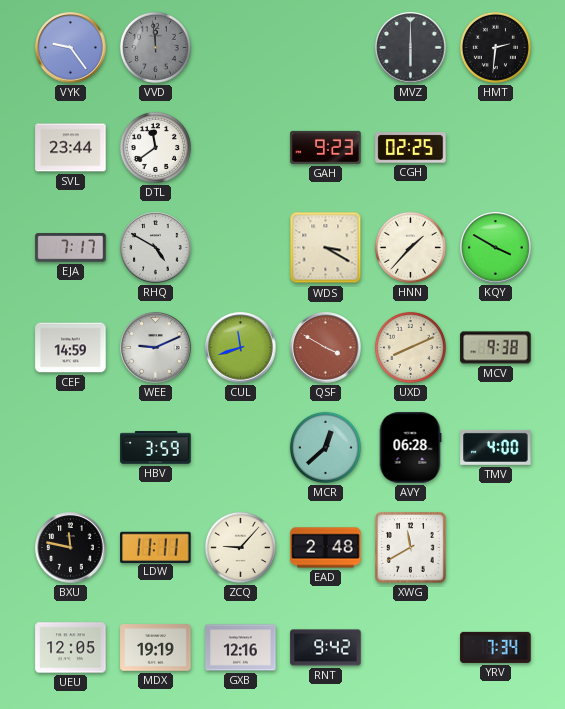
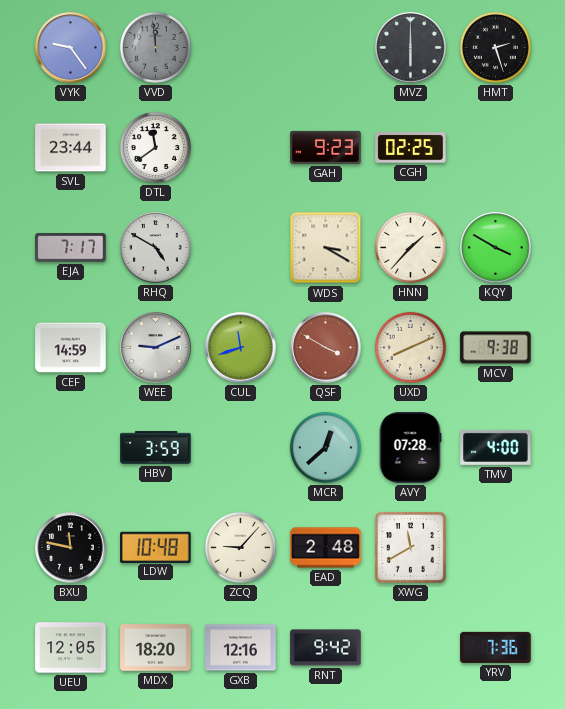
HMT: 2:31 -> 2:27
AVY: 06:28 -> 07:28
LDW: 11:11 -> 10:48
MDX: 19:19 -> 18:20
YRV: 7:34 -> 7:36
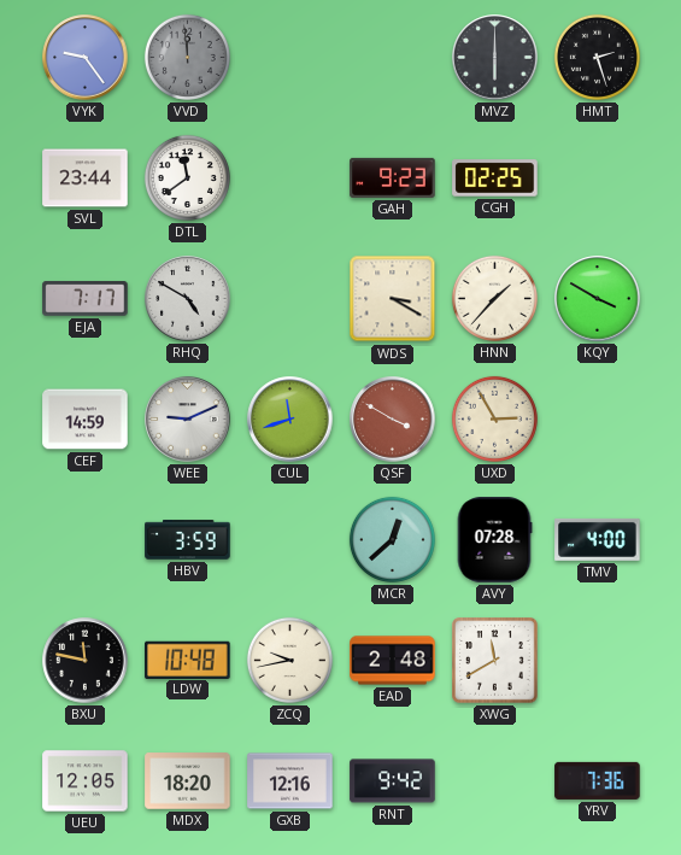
UXD: 8:11 -> 2:55
MCV: 9:38 -> none
ZCQ: 9:07 -> 9:43
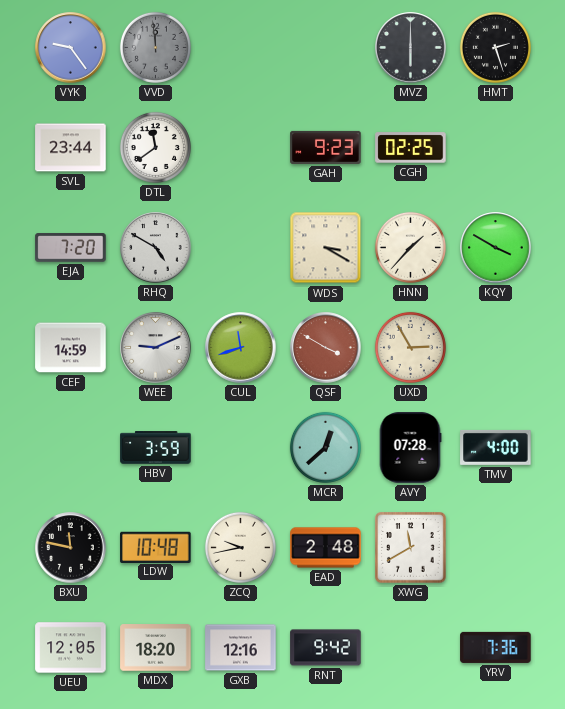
EJA: 7:17 -> 7:20
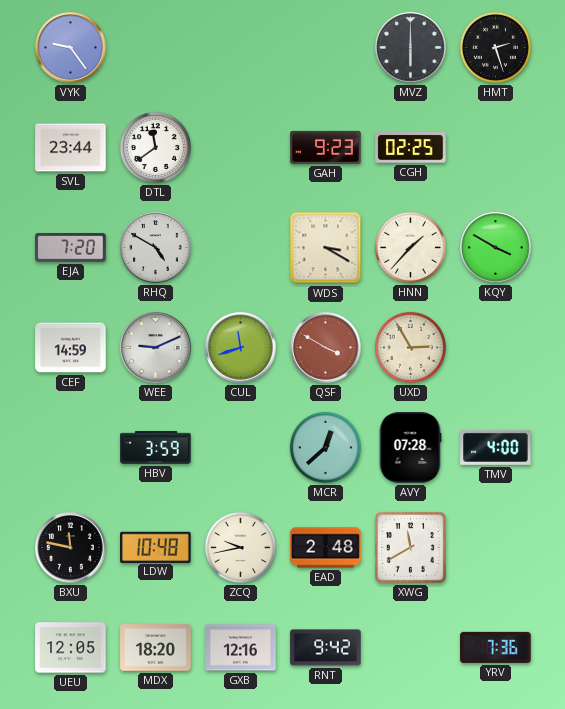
VVD: 11:59 -> none
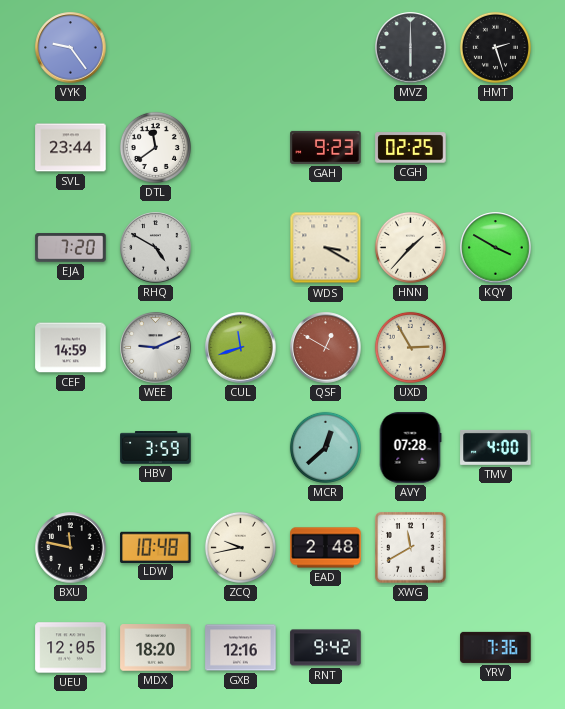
QSF: 3:50 -> 12:50
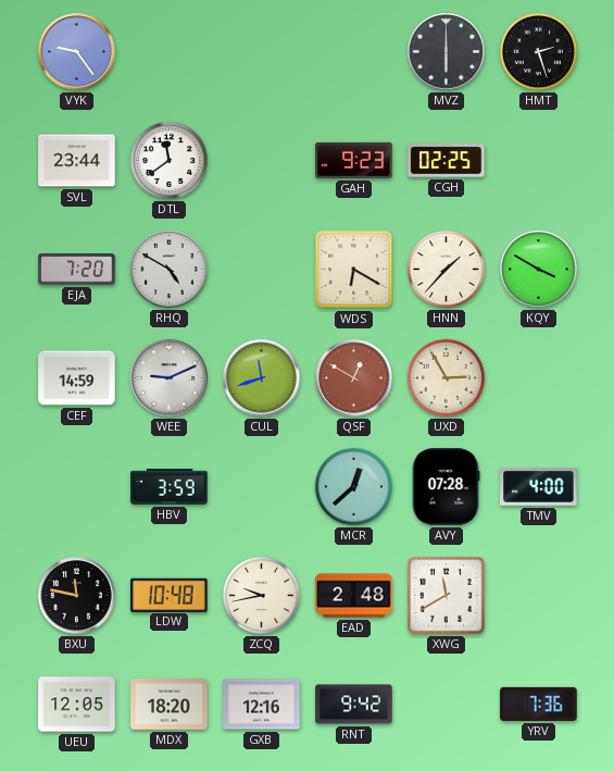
WDS: 3:20 -> 6:20
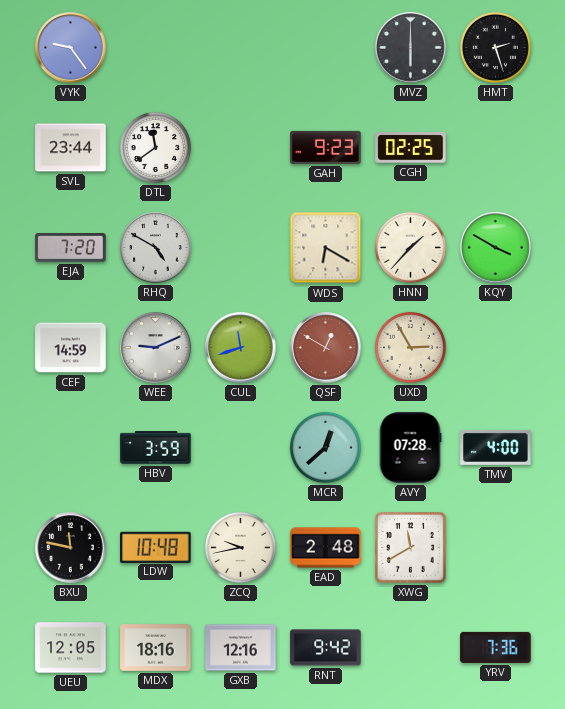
MDX: 18:20 -> 18:16
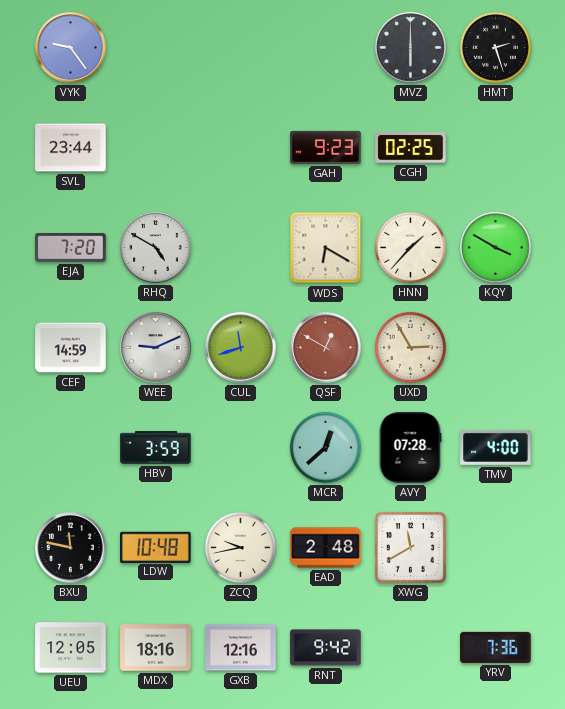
DTL: 11:39 -> none
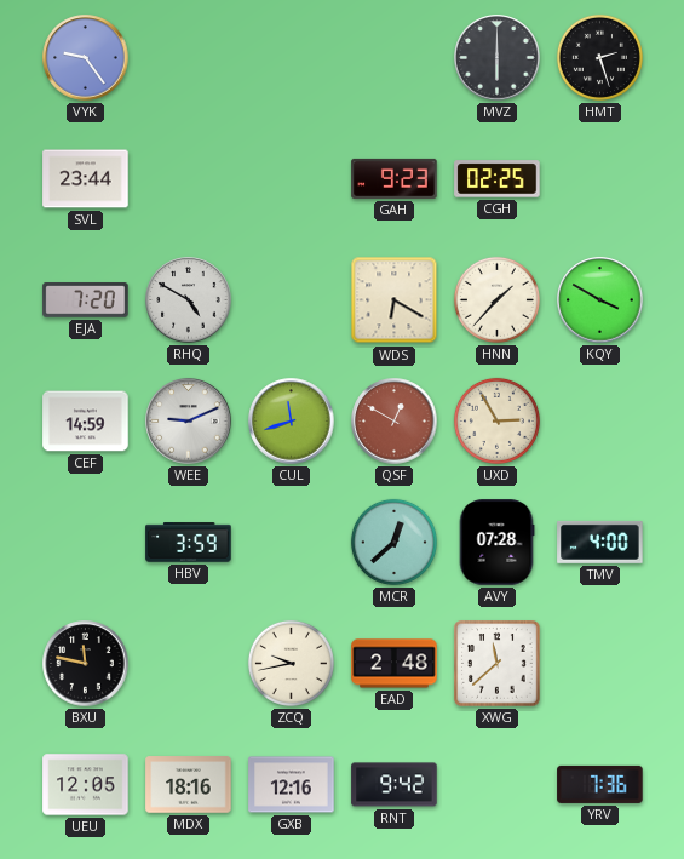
LDW: 10:48 -> none
XWG: 11:40 -> 11:38
